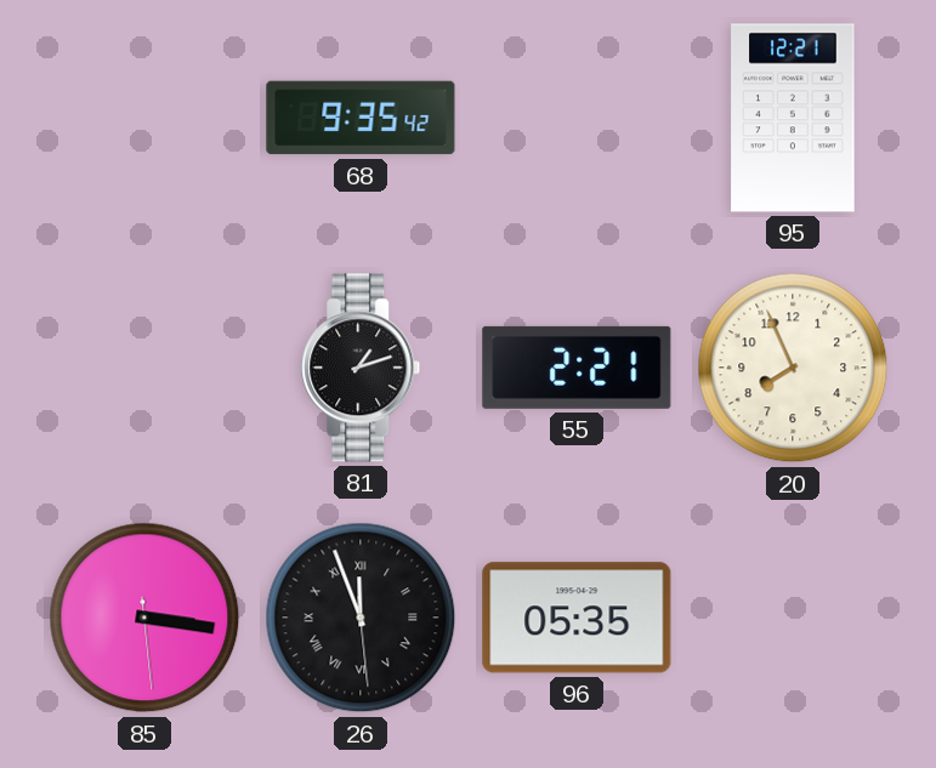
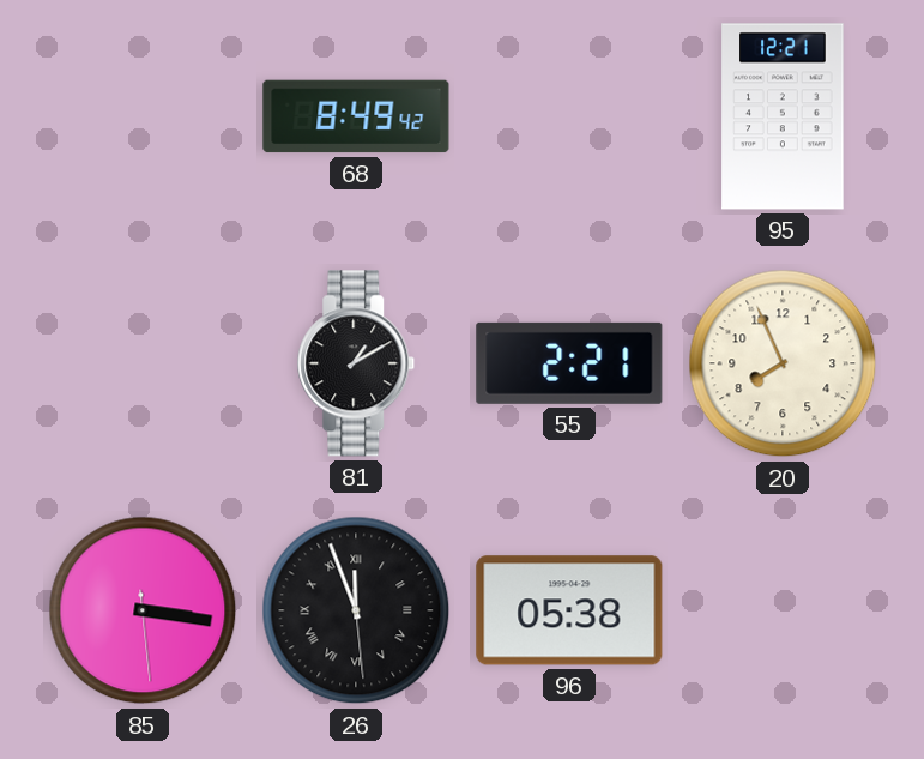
68: 9:35 -> 8:49
81: 1:12 -> 1:10
96: 05:35 -> 05:38
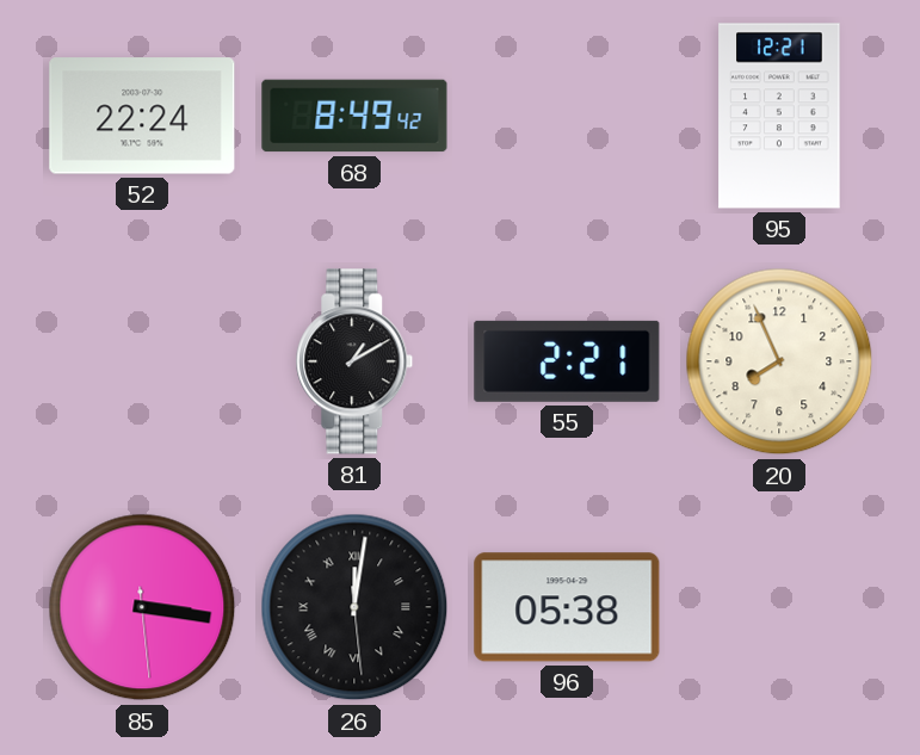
52: none -> 22:24
26: 11:56 -> 12:01
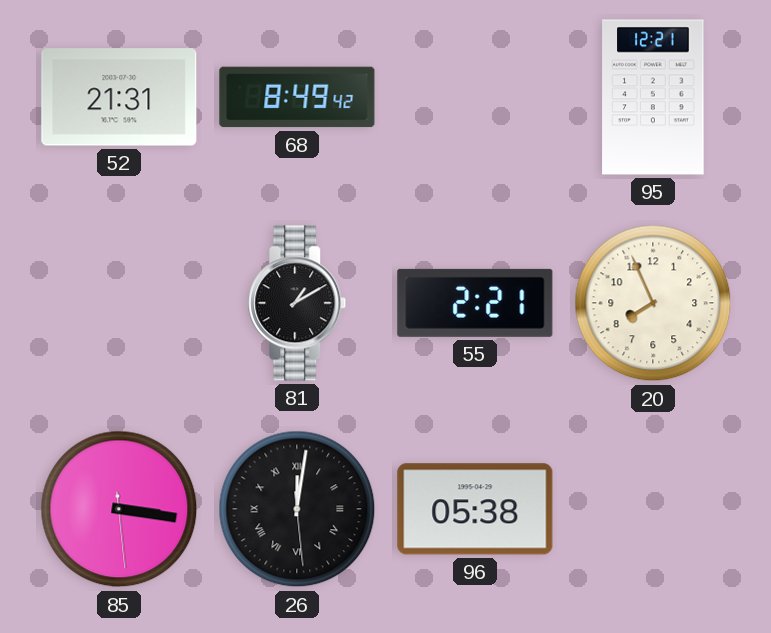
52: 22:24 -> 21:31
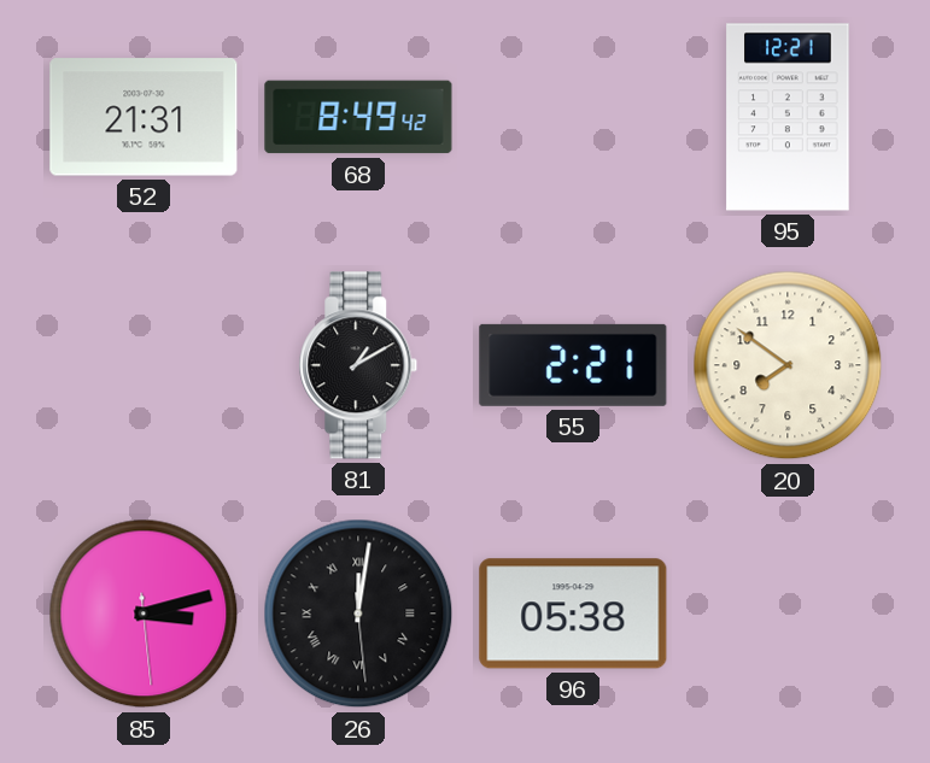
20: 7:56 -> 7:51
85: 3:16 -> 3:12
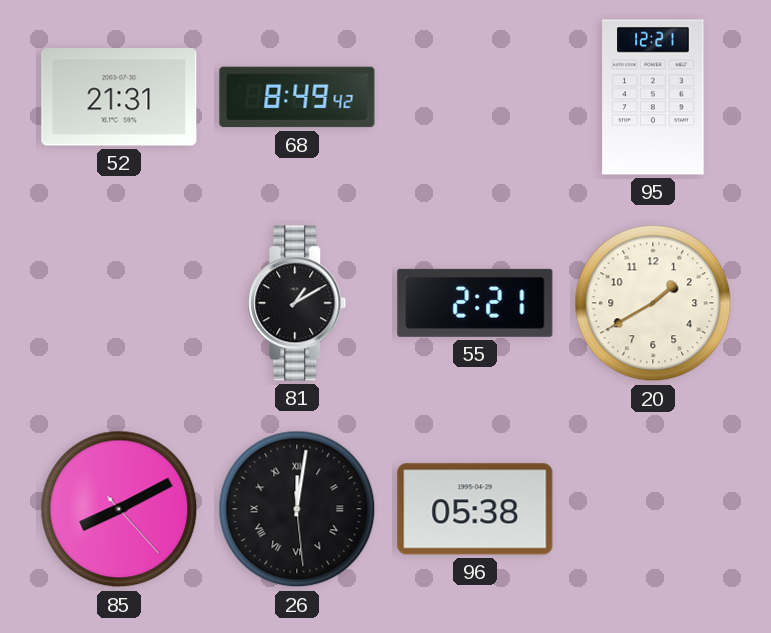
20: 7:51 -> 1:40
85: 3:12 -> 8:10
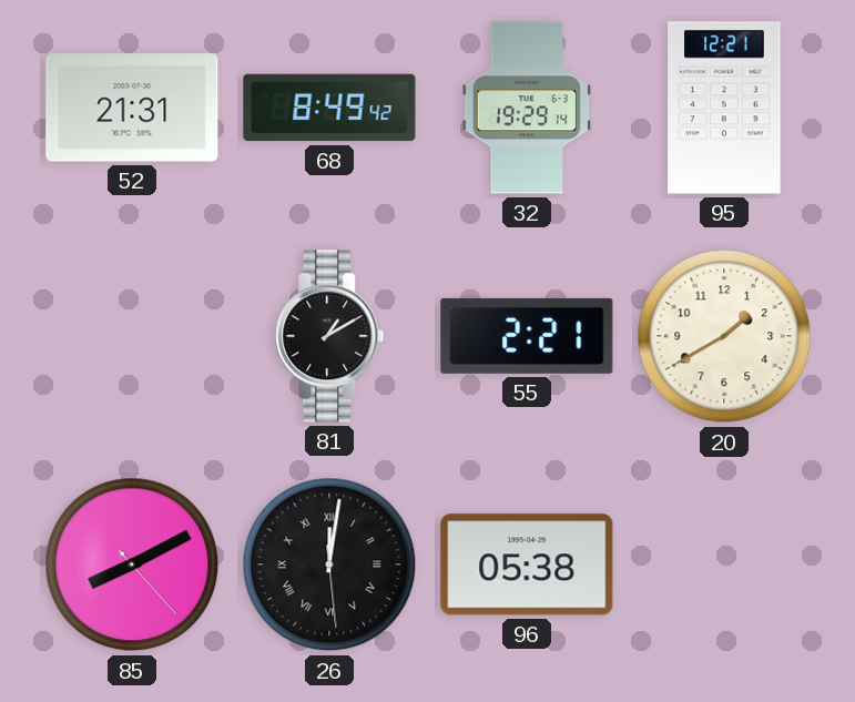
32: none -> 19:29
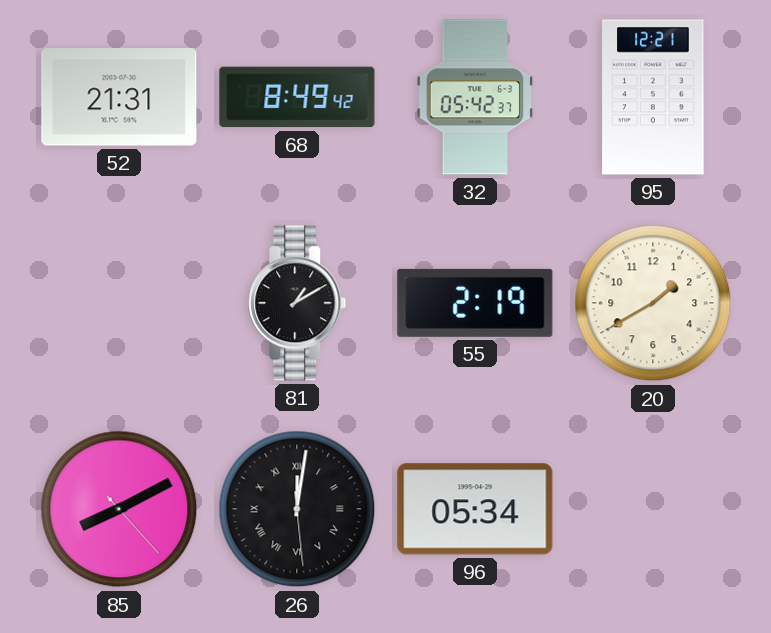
32: 19:29 -> 05:42
55: 2:21 -> 2:19
96: 05:38 -> 05:34
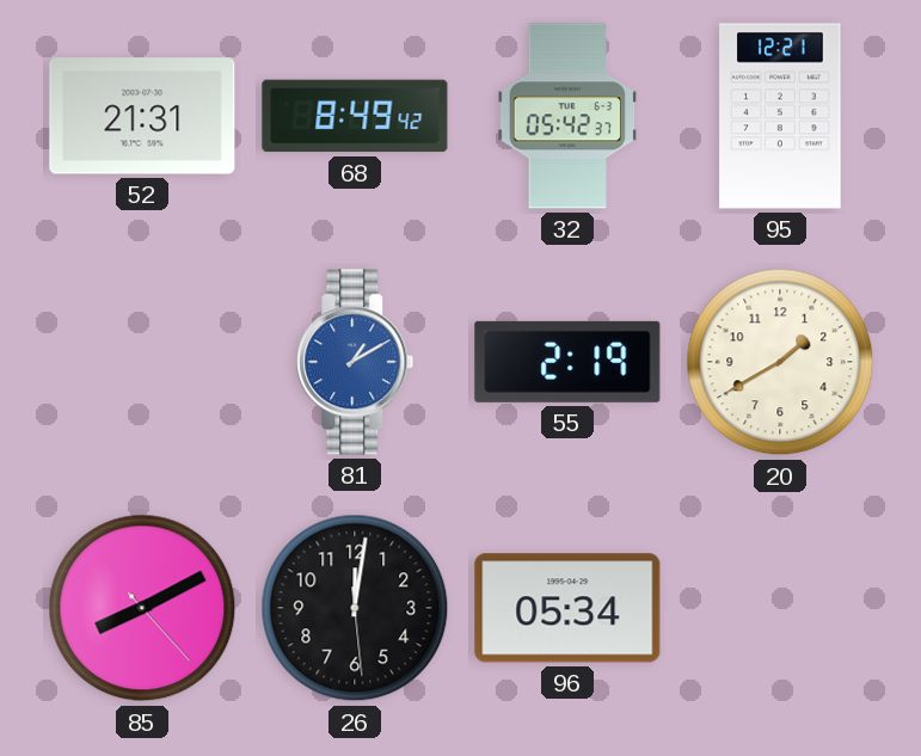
81 dial: black -> blue
26 numerals: Roman -> Arabic
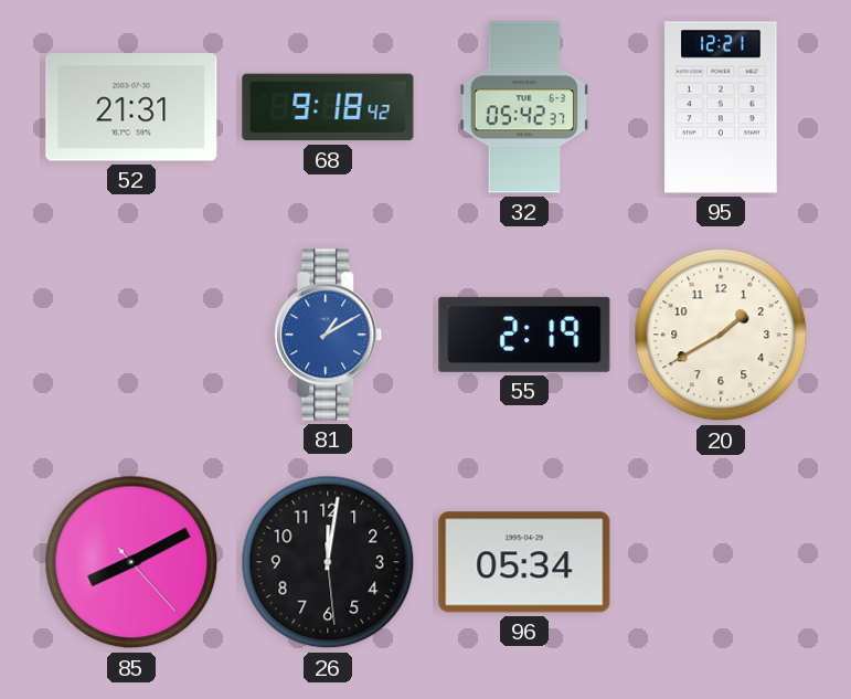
68: 8:49 -> 9:18
